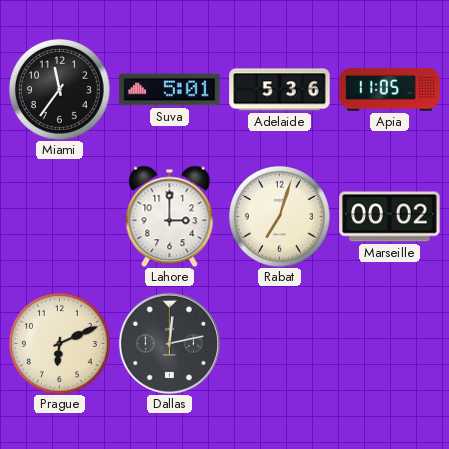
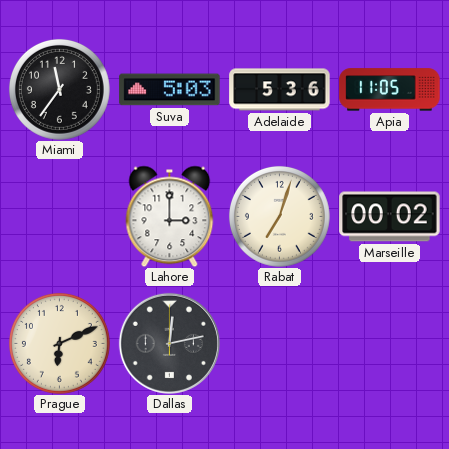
Suva: 5:01 -> 5:03
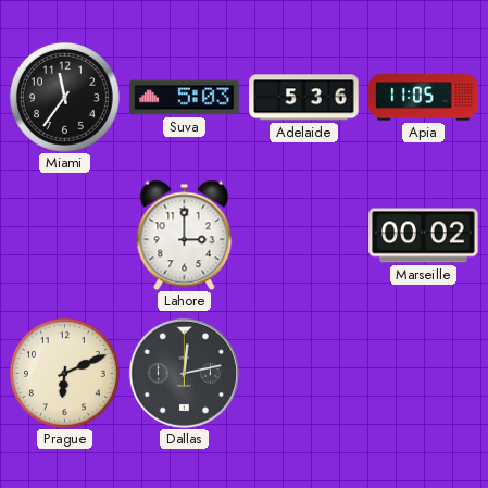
Rabat: 7:03 -> none
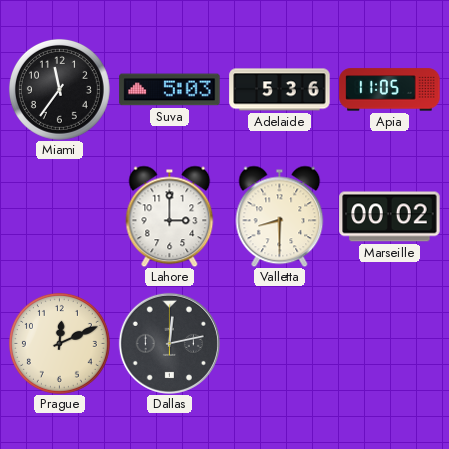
Valletta: none -> 8:30
Prague: 6:11 -> 12:11
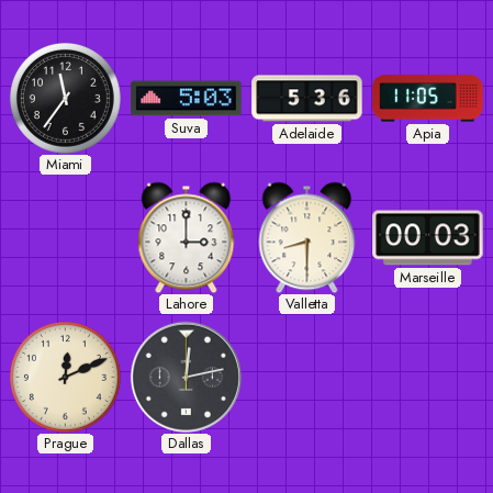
Marseille: 00:02 -> 00:03
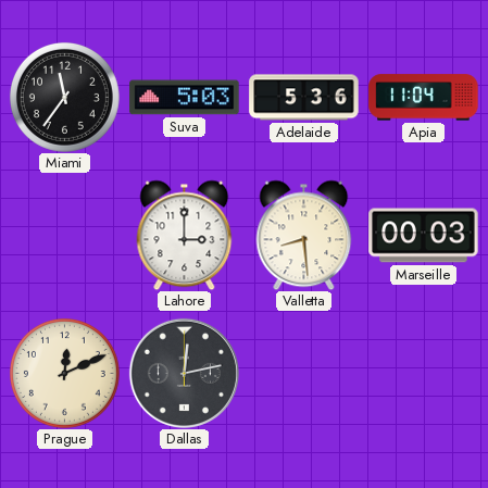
Apia: 11:05 -> 11:04
Valletta: 8:30 -> 8:29
